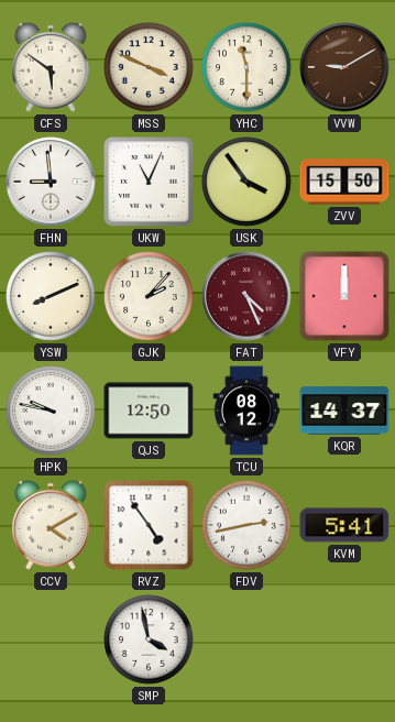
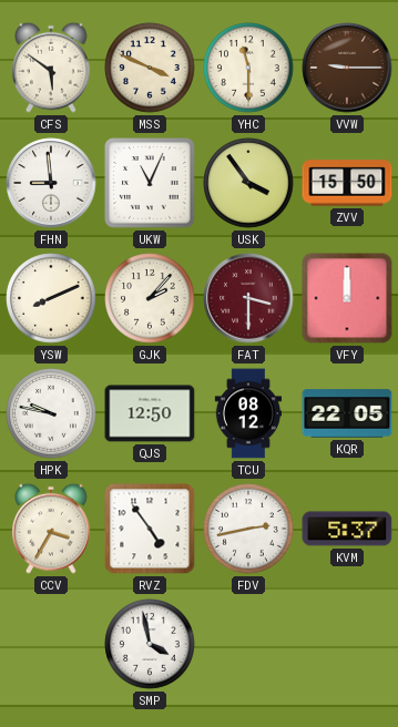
VVW: 9:10 -> 9:15
FAT: 4:26 -> 3:30
KQR: 14:37 -> 22:05
CCV: 4:10 -> 3:35
KVM: 5:41 -> 5:37
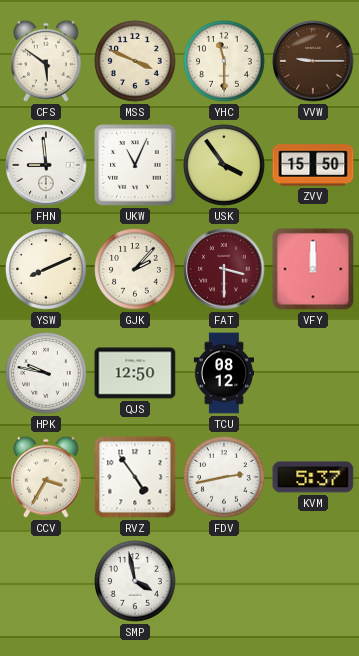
KQR: 22:05 -> none
